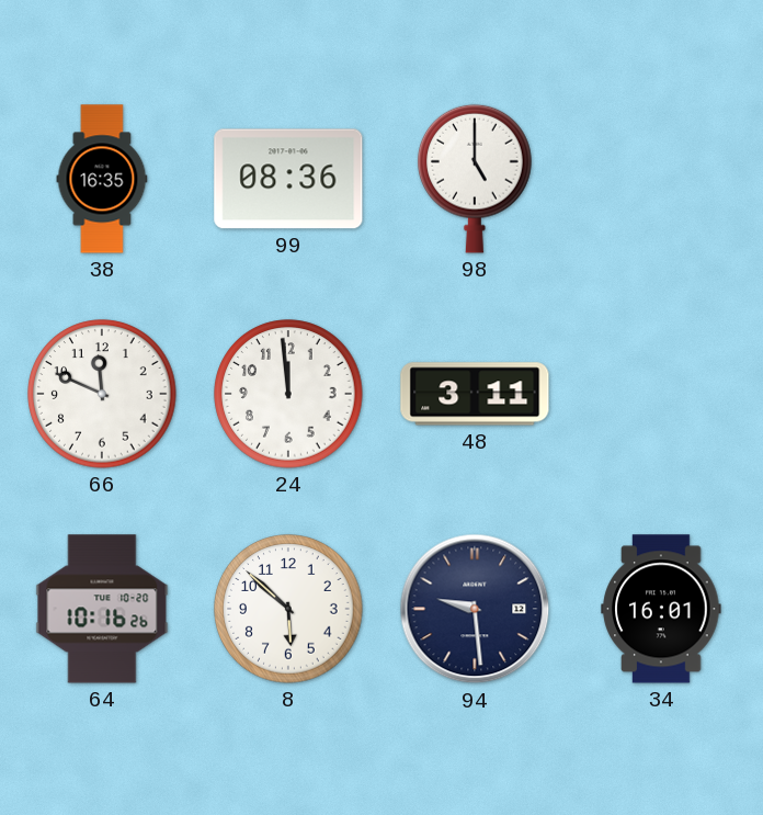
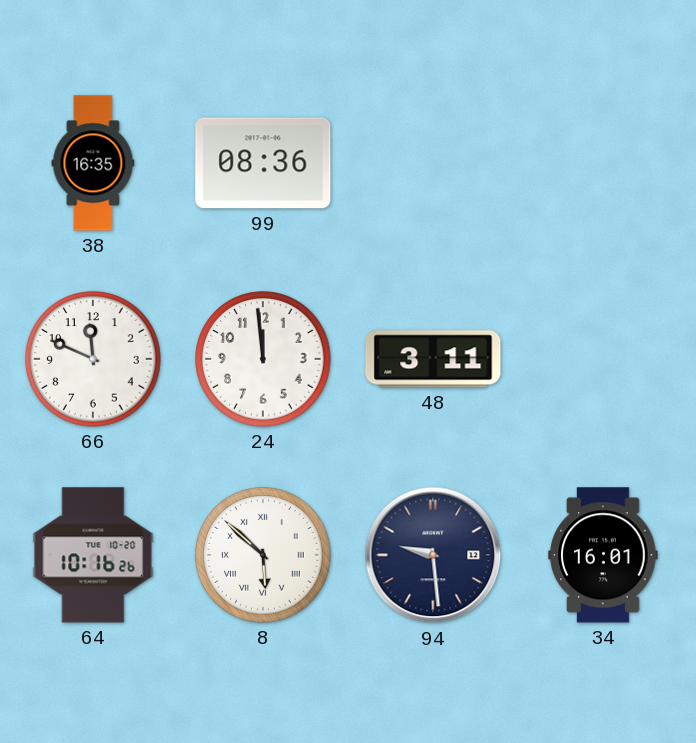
98: 5:00 -> none
8 numerals: Arabic -> Roman
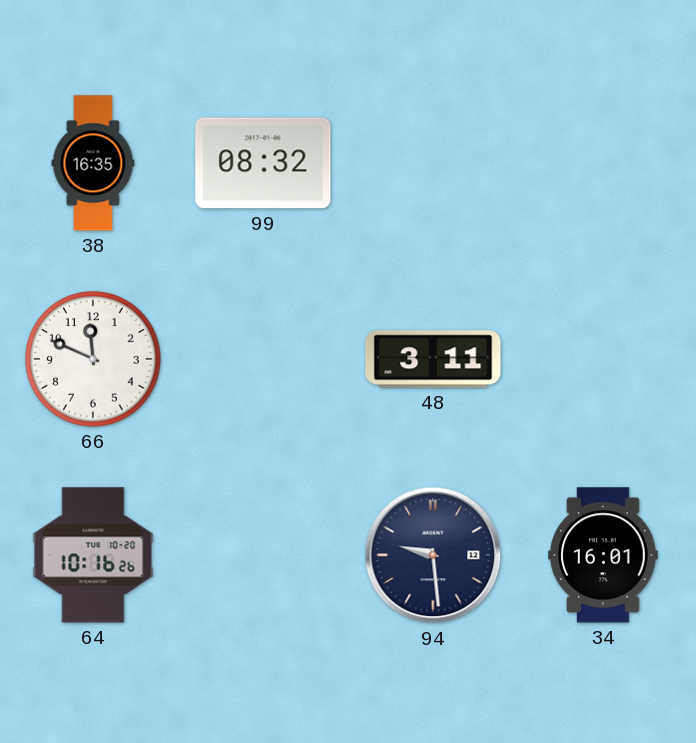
99: 08:36 -> 08:32
24: 11:59 -> none
8: 5:52 -> none
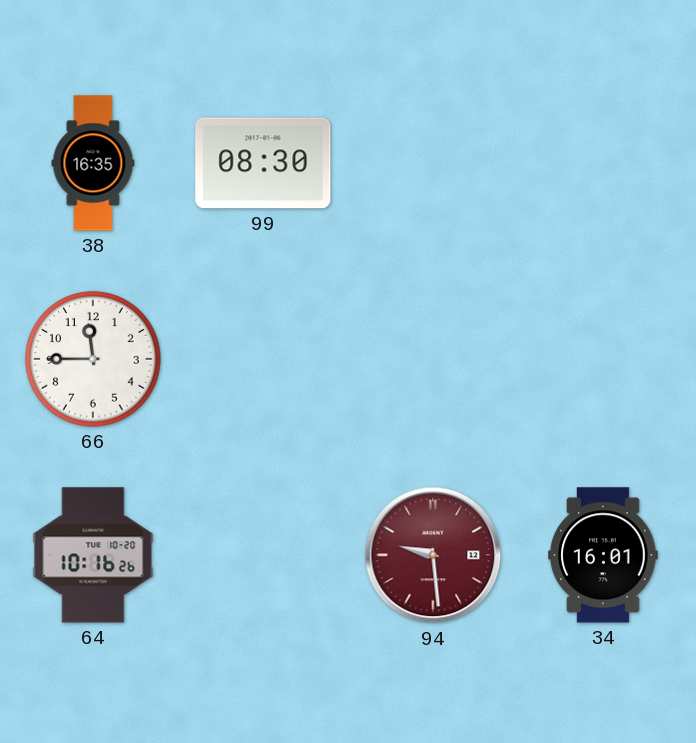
99: 08:32 -> 08:30
66: 11:49 -> 11:45
48: 3:11 -> none
94 dial: navy -> burgundy
